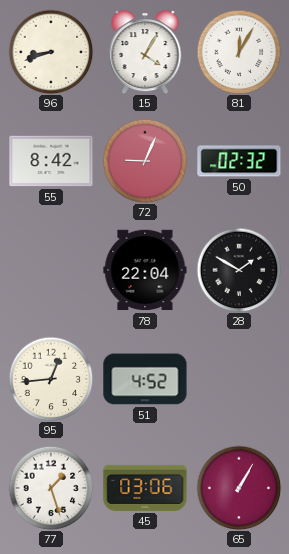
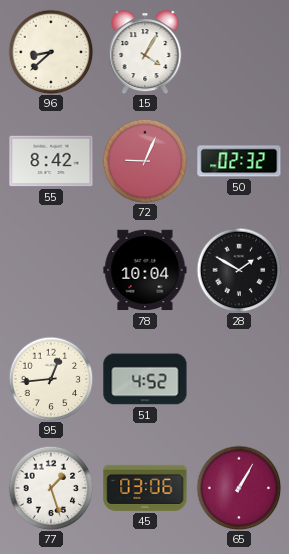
96: 8:42 -> 8:38
81: 12:05 -> none
78: 22:04 -> 10:04
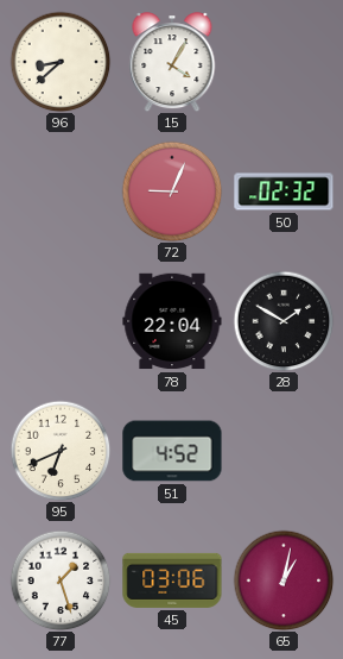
55: 8:42 -> none
78: 10:04 -> 22:04
95: 12:44 -> 6:41
65: 1:05 -> 1:02
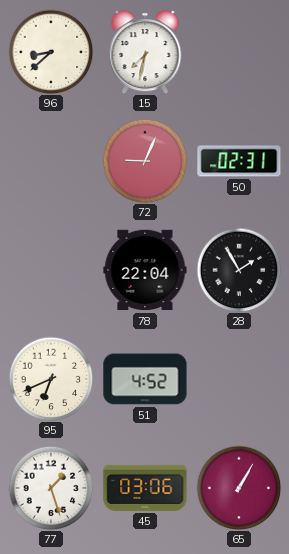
15: 4:05 -> 7:32
50: 02:32 -> 02:31
28: 1:50 -> 1:55
65: 1:02 -> 1:05
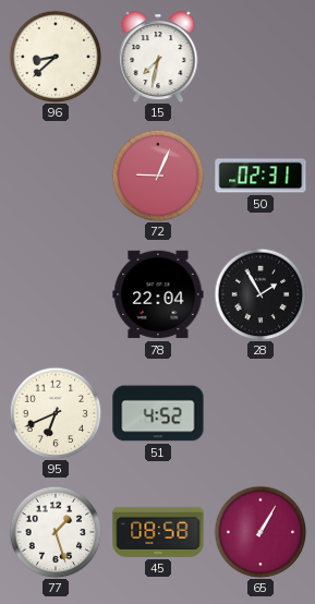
45: 03:06 -> 08:58
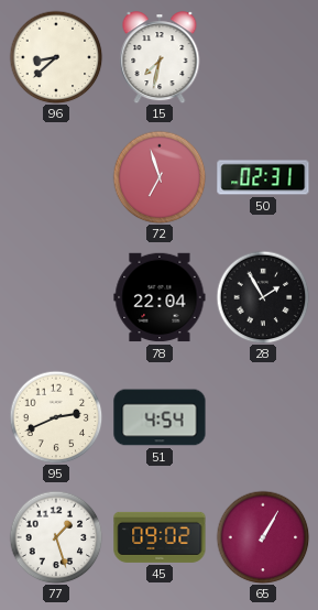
72: 9:04 -> 6:57
95: 6:41 -> 2:41
51: 4:52 -> 4:54
45: 08:58 -> 09:02
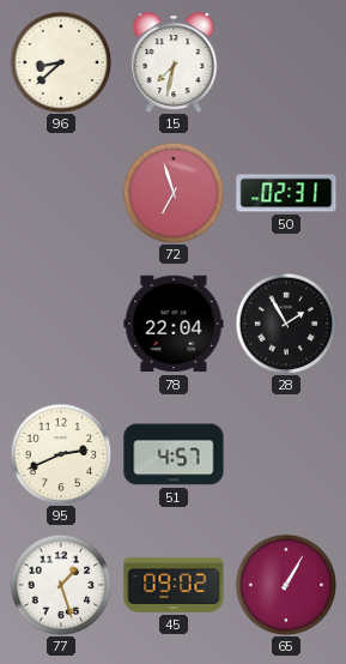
51: 4:54 -> 4:57
